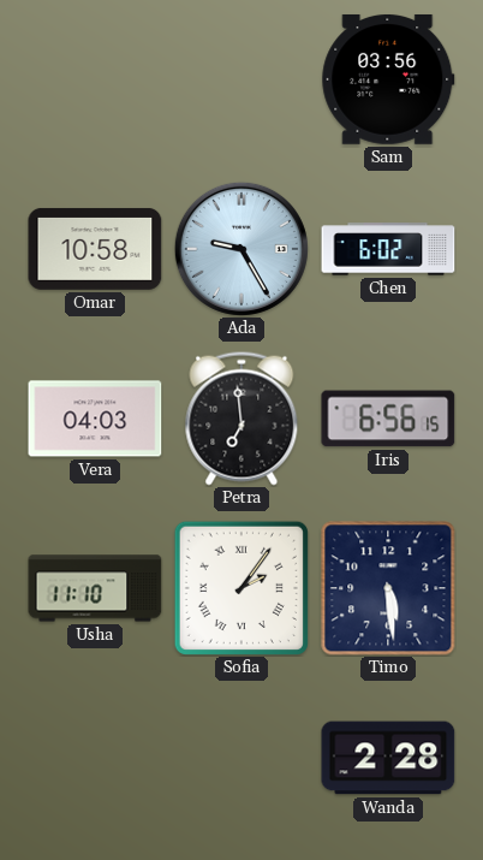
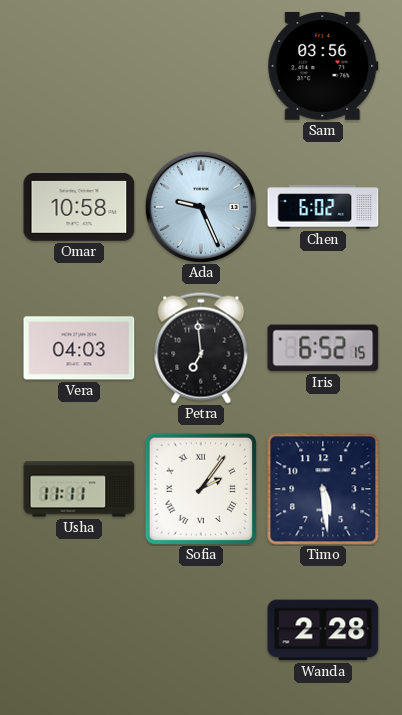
Ada: 9:25 -> 9:26
Iris: 6:56 -> 6:52
Usha: 11:10 -> 11:11
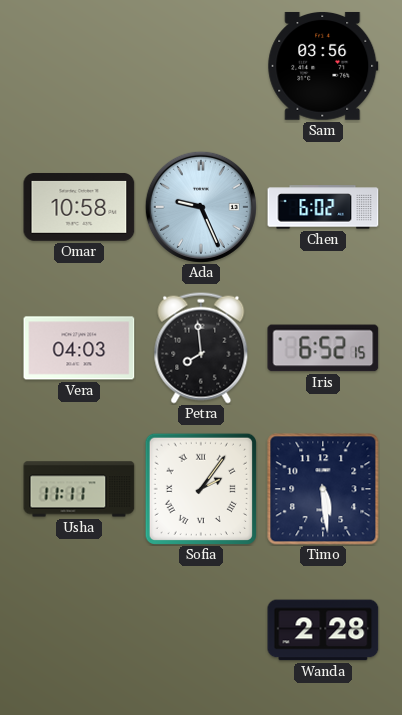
Petra: 6:59 -> 7:59
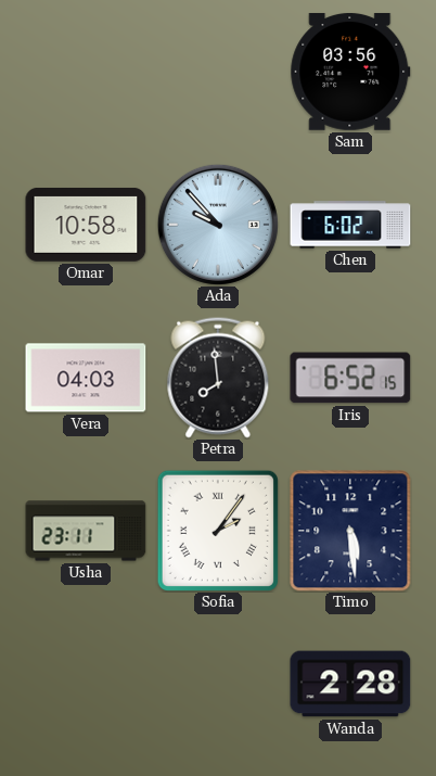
Ada: 9:26 -> 9:53
Usha: 11:11 -> 23:11
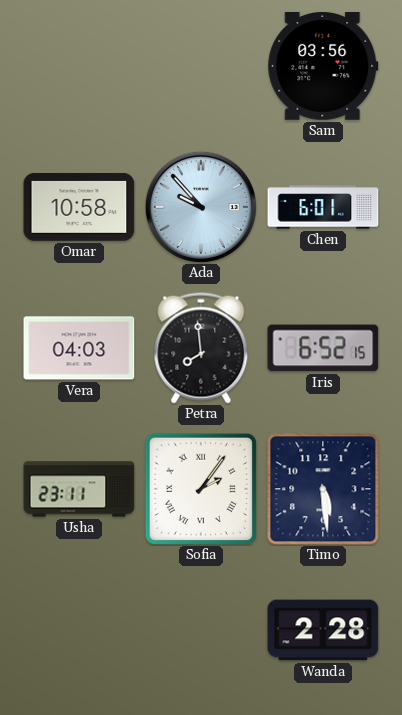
Chen: 6:02 -> 6:01
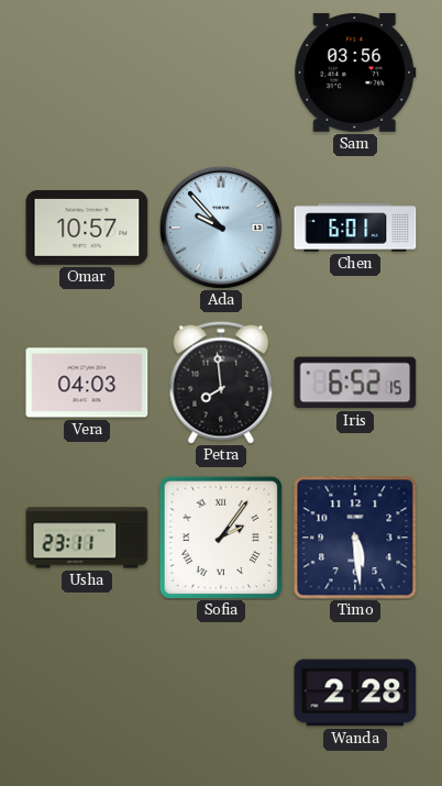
Omar: 10:58 -> 10:57
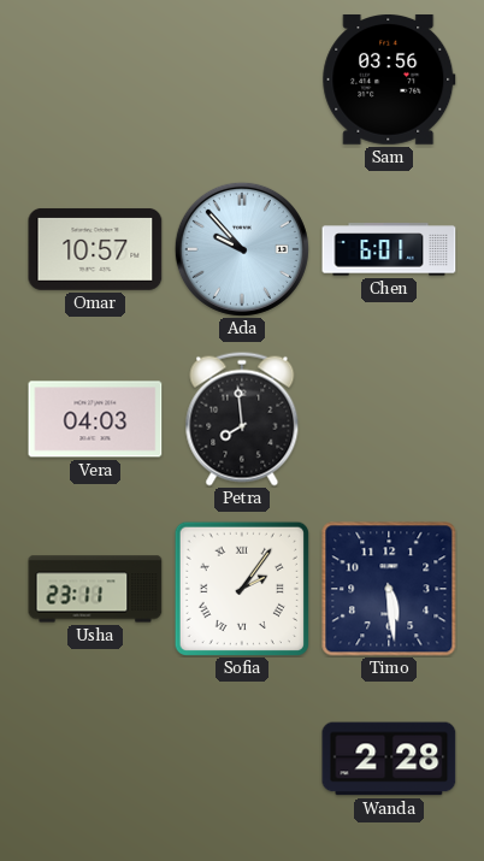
Iris: 6:52 -> none
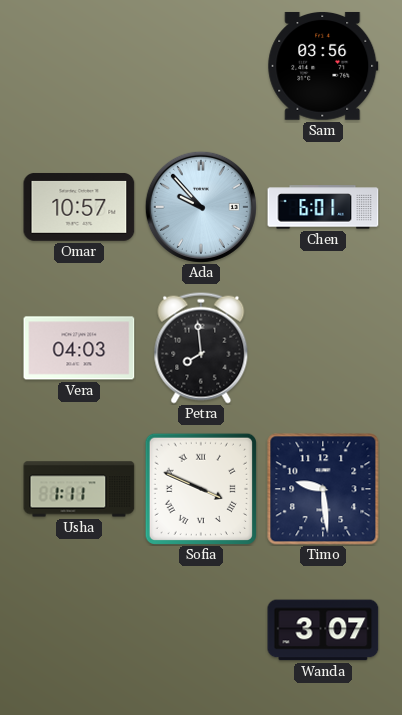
Usha: 23:11 -> 1:11
Sofia: 2:06 -> 3:49
Timo: 5:29 -> 9:29
Wanda: 2:28 -> 3:07
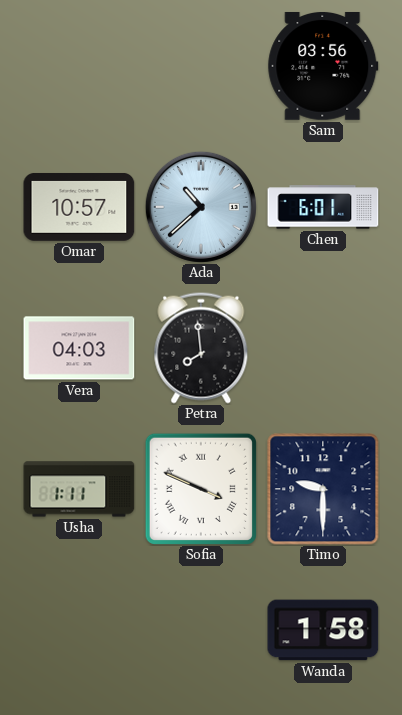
Ada: 9:53 -> 10:38
Timo: 9:29 -> 9:30
Wanda: 3:07 -> 1:58
